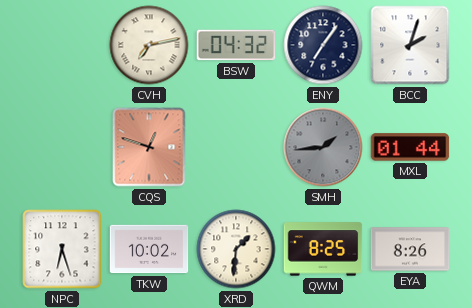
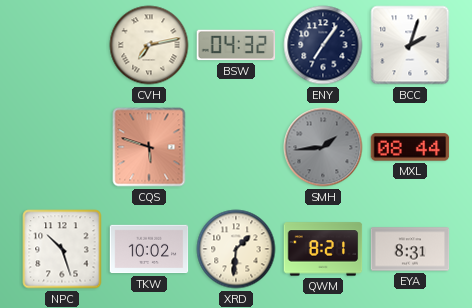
CQS: 12:48 -> 5:48
MXL: 01:44 -> 08:44
NPC: 6:27 -> 10:27
QWM: 8:25 -> 8:21
EYA: 8:26 -> 8:31
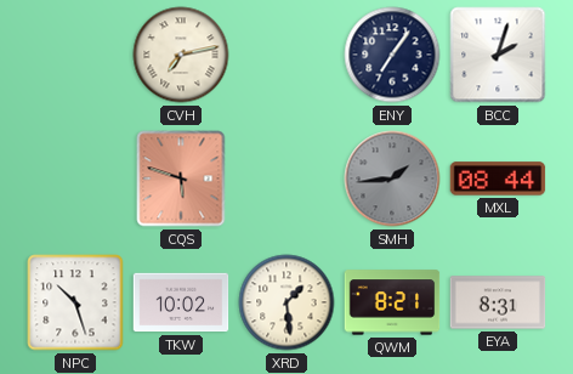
BSW: 04:32 -> none
XRD: 1:31 -> 1:29
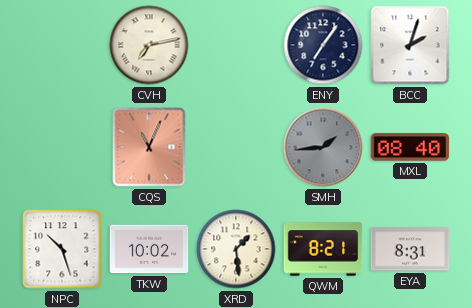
CQS: 5:48 -> 11:04
MXL: 08:44 -> 08:40
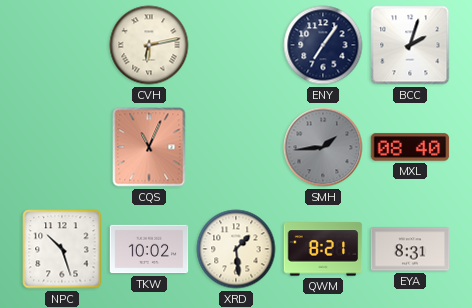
CVH: 7:13 -> 6:13
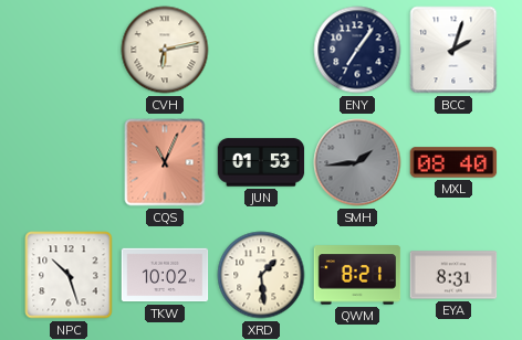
JUN: none -> 01:53
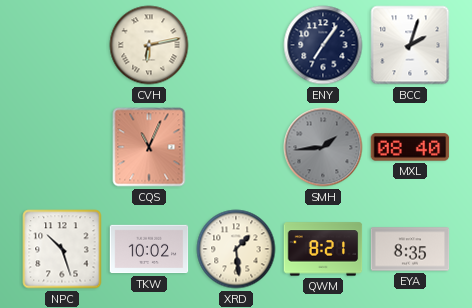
JUN: 01:53 -> none
EYA: 8:31 -> 8:35
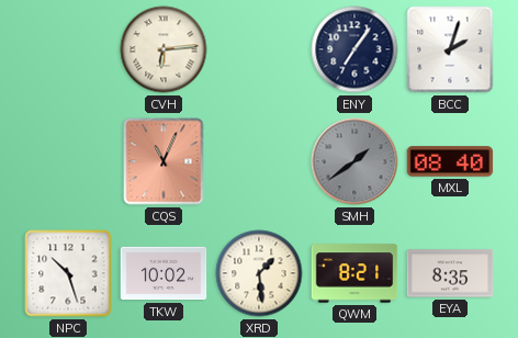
CVH: 6:13 -> 6:14
SMH: 1:44 -> 1:39
